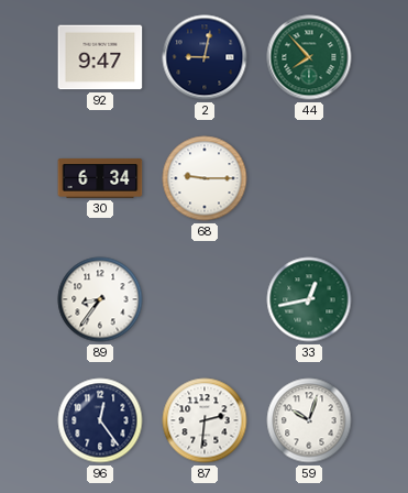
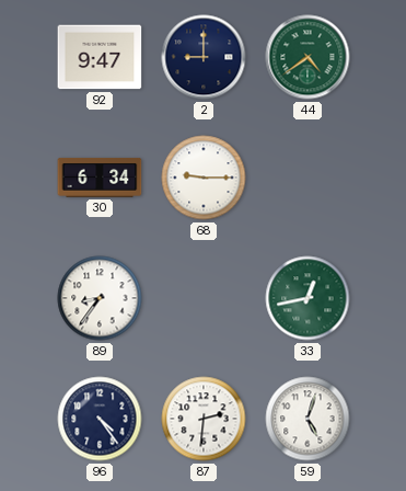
2: 9:02 -> 9:00
44: 7:53 -> 4:39
96: 12:24 -> 4:24
59: 10:03 -> 5:03
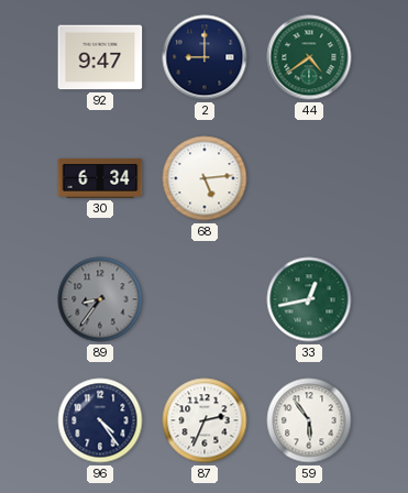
68: 9:15 -> 5:14
89 dial: white -> grey
87: 2:31 -> 2:34
59: 5:03 -> 5:54
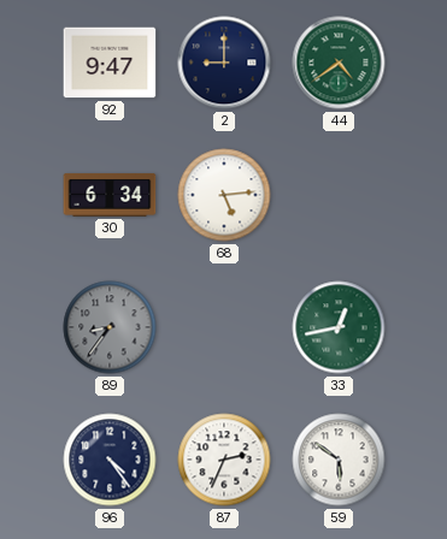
59: 5:54 -> 5:51
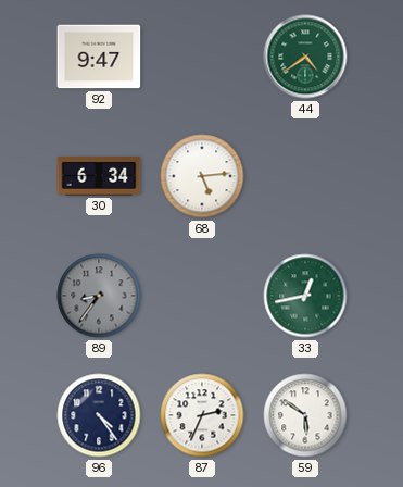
2: 9:00 -> none
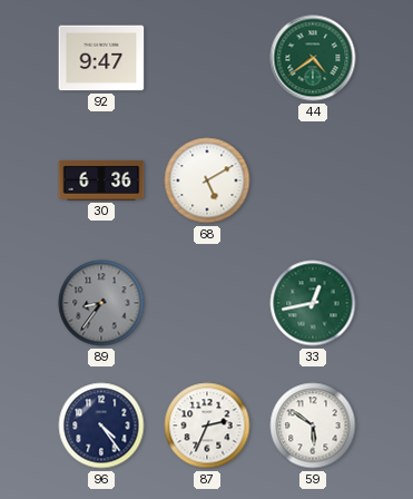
30: 6:34 -> 6:36
68: 5:14 -> 5:10
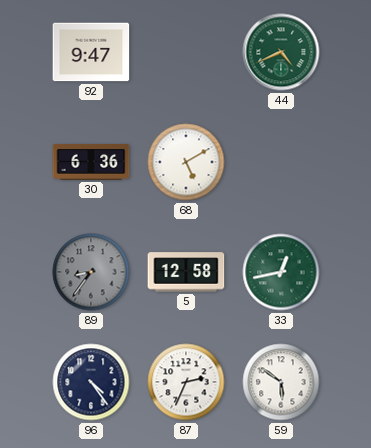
44: 4:39 -> 4:41
5: none -> 12:58
